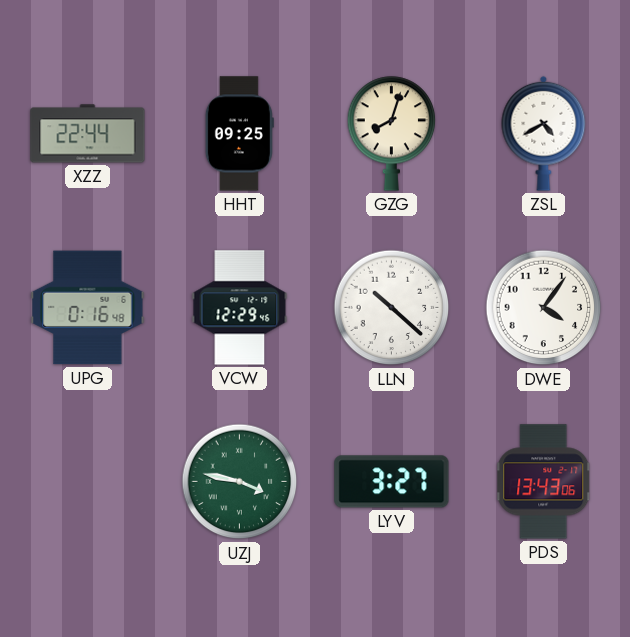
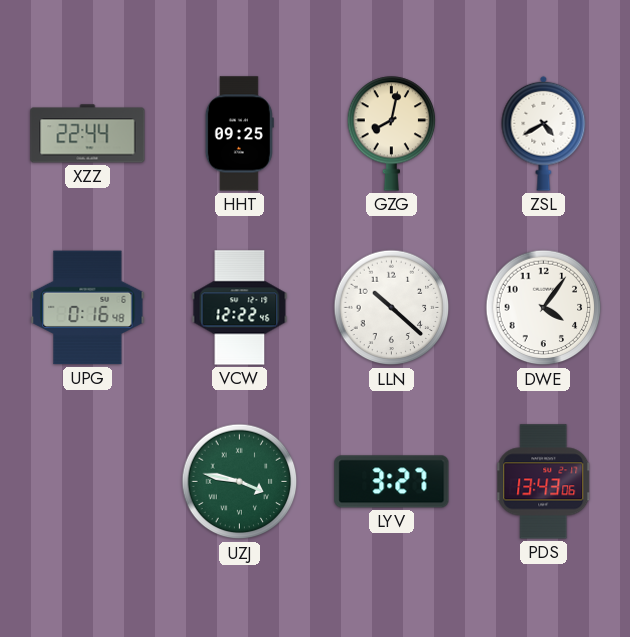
GZG: 8:03 -> 8:02
VCW: 12:29 -> 12:22
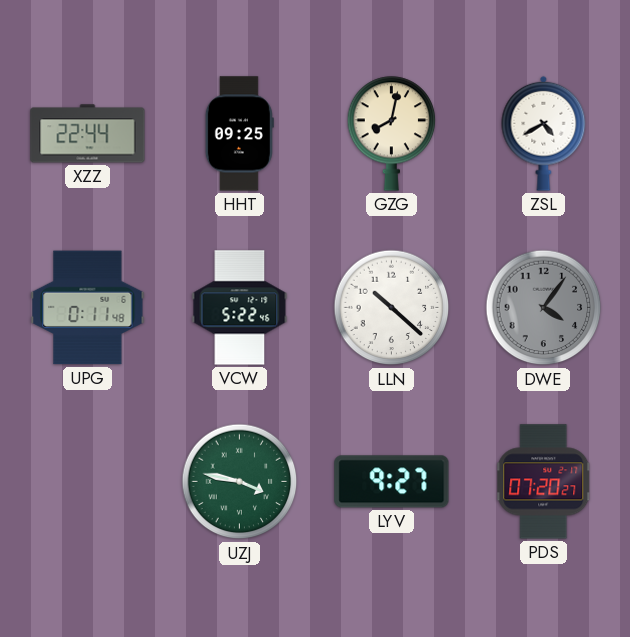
UPG: 0:16 -> 0:11
VCW: 12:22 -> 5:22
DWE dial: white -> grey
LYV: 3:27 -> 9:27
PDS: 13:43 -> 07:20
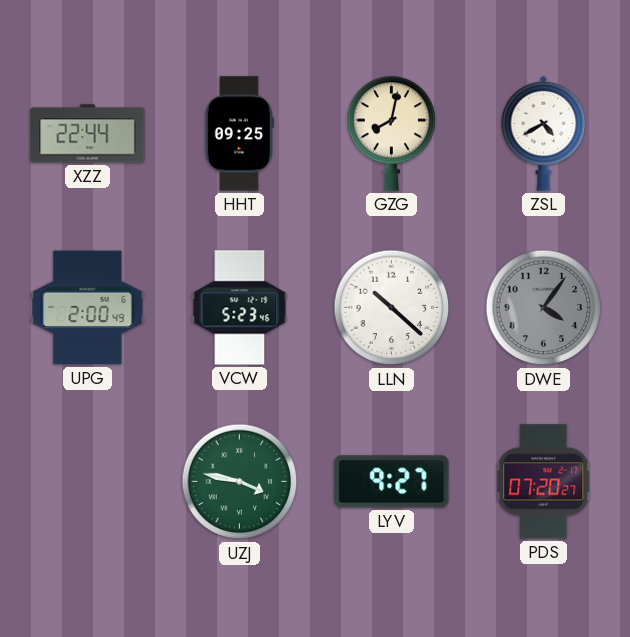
UPG: 0:11 -> 2:00
VCW: 5:22 -> 5:23
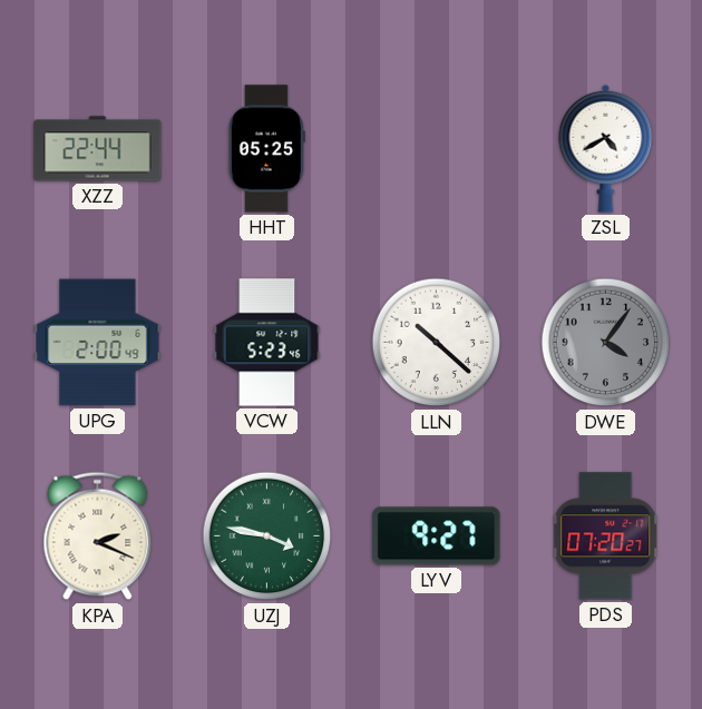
HHT: 09:25 -> 05:25
GZG: 8:02 -> none
KPA: none -> 2:19
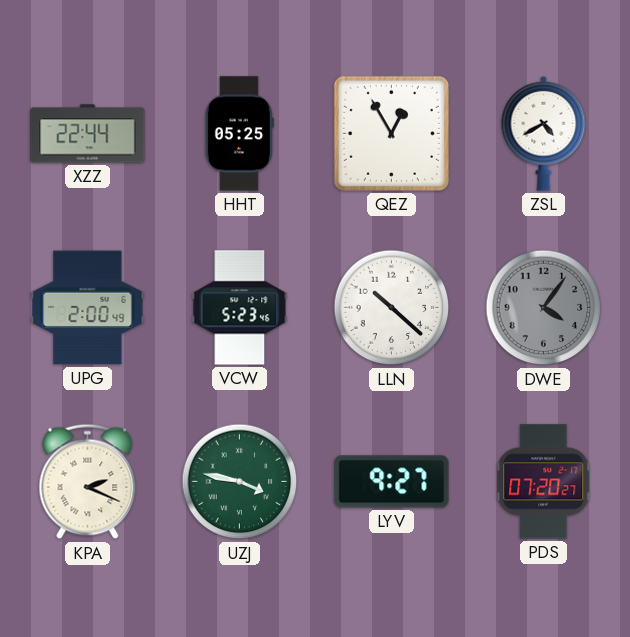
QEZ: none -> 12:55
